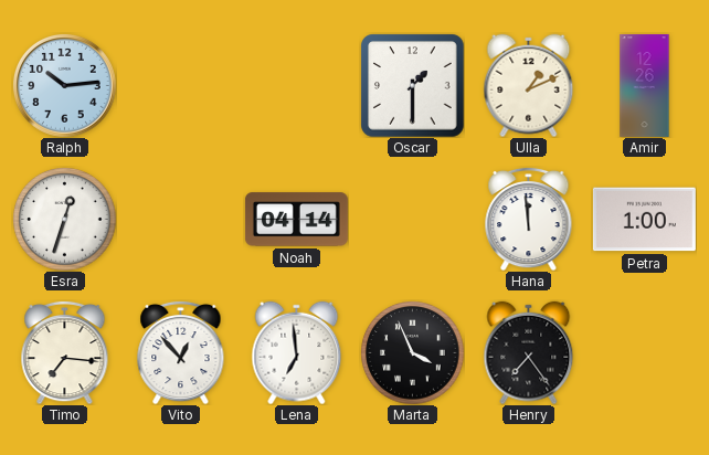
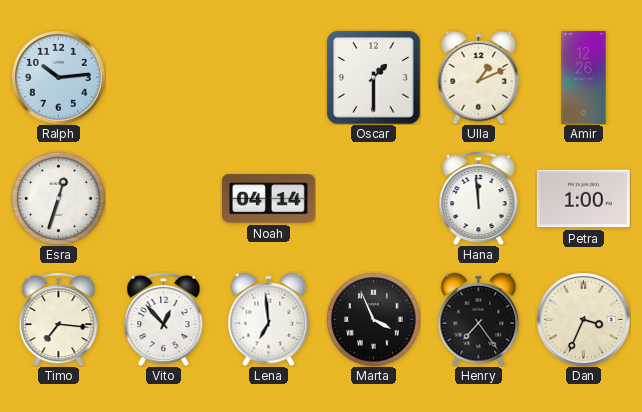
Dan: none -> 3:34
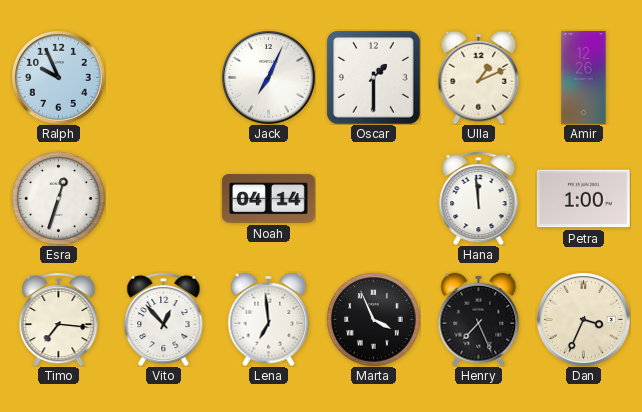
Ralph: 10:14 -> 9:56
Jack: none -> 7:04
Henry: 7:24 -> 7:26
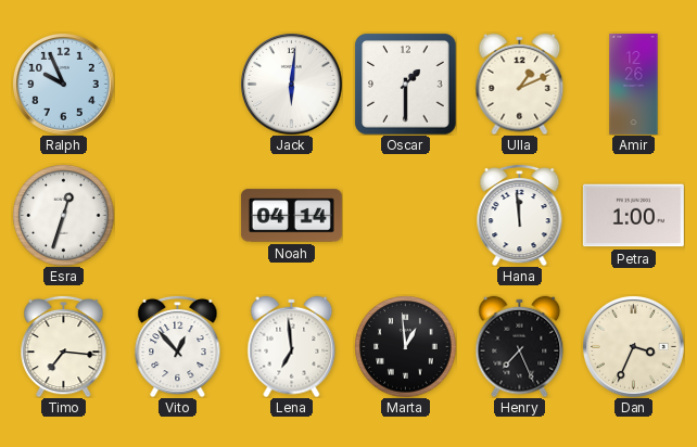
Jack: 7:04 -> 6:01
Marta: 3:56 -> 12:59
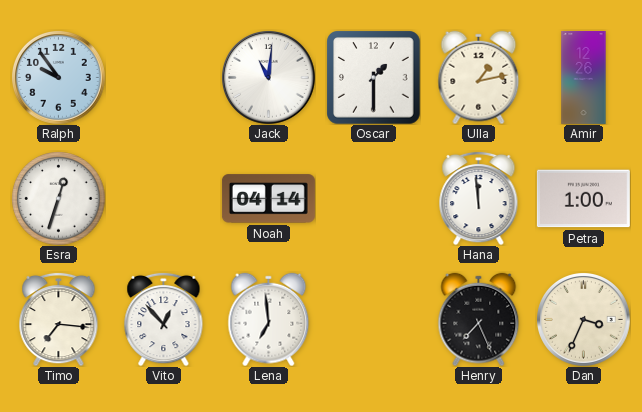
Ralph: 9:56 -> 9:54
Jack: 6:01 -> 11:01
Ulla: 1:11 -> 1:13
Marta: 12:59 -> none
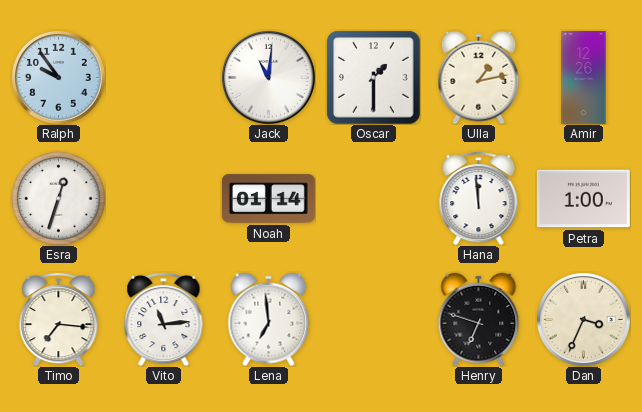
Noah: 04:14 -> 01:14
Vito: 12:53 -> 11:14
Henry: 7:26 -> 6:48
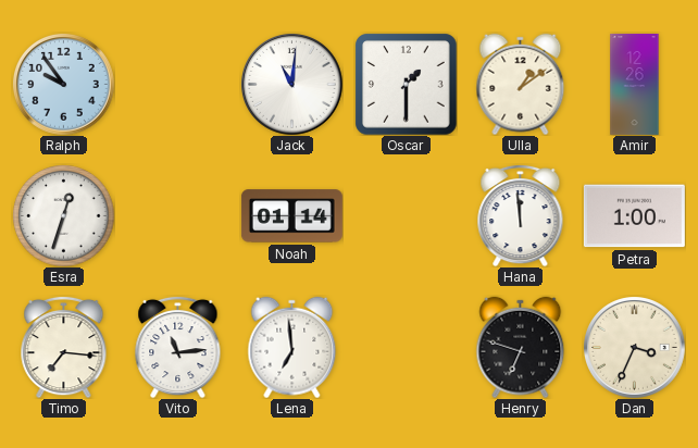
Ulla: 1:13 -> 1:09
